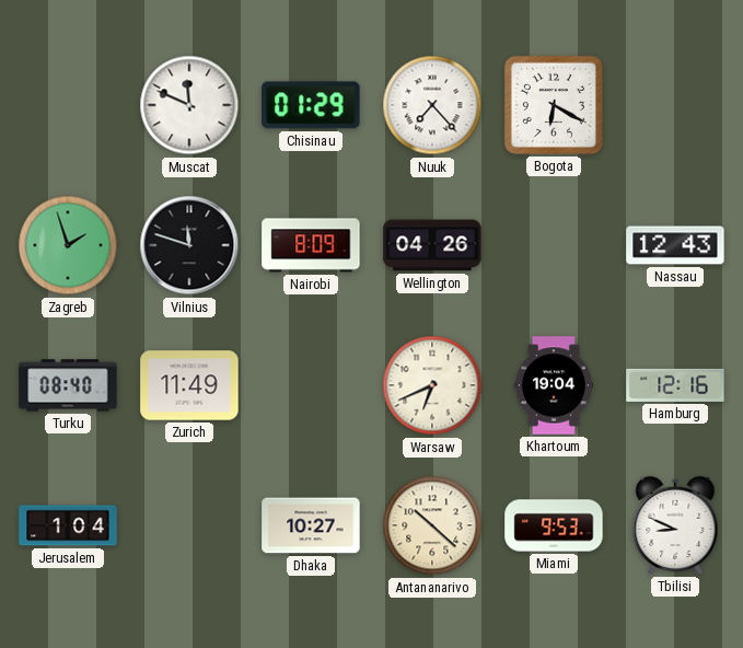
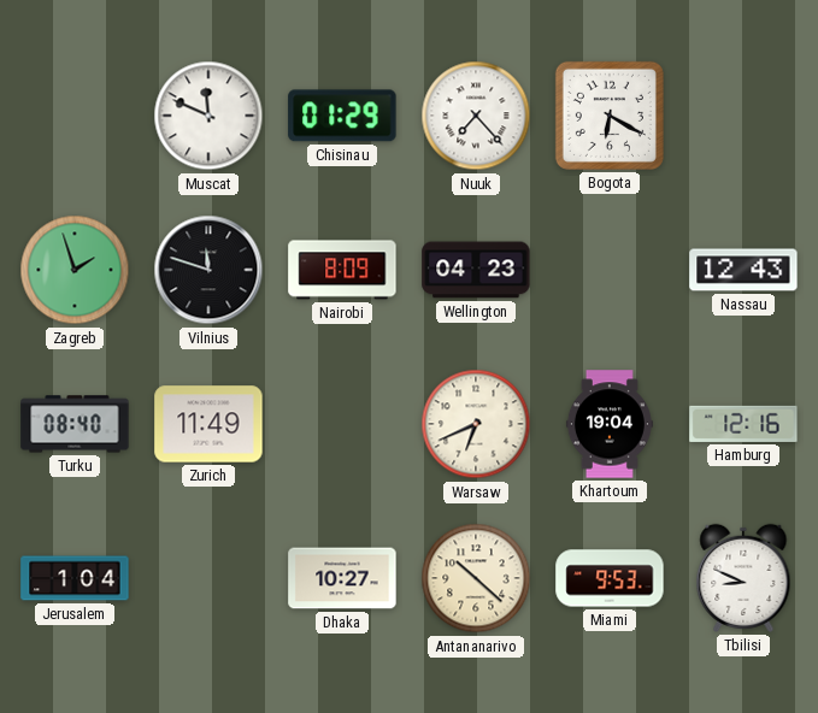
Wellington: 04:26 -> 04:23
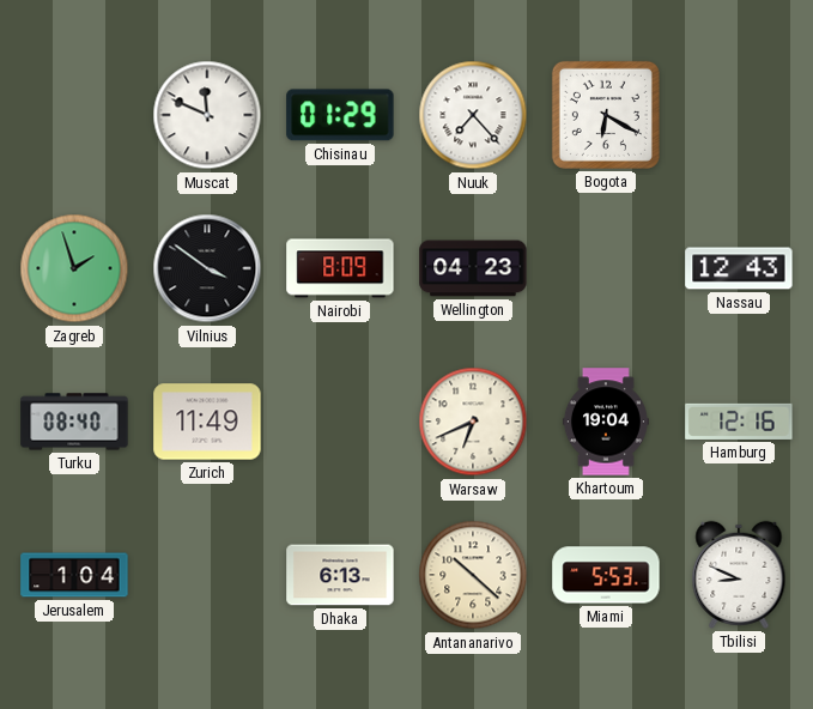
Vilnius: 11:48 -> 3:51
Dhaka: 10:27 -> 6:13
Miami: 9:53 -> 5:53
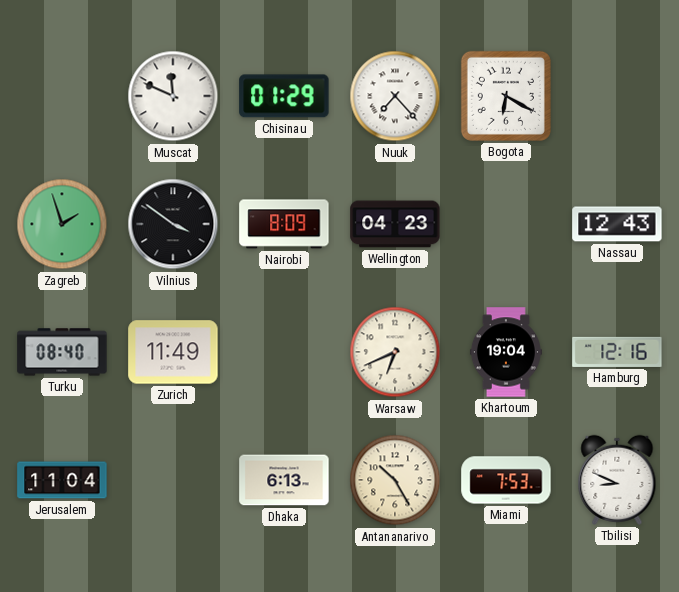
Jerusalem: 1:04 -> 11:04
Antananarivo: 10:22 -> 10:25
Miami: 5:53 -> 7:53
